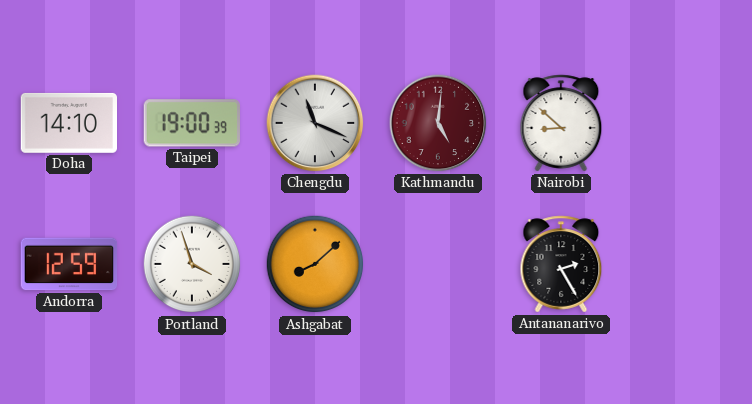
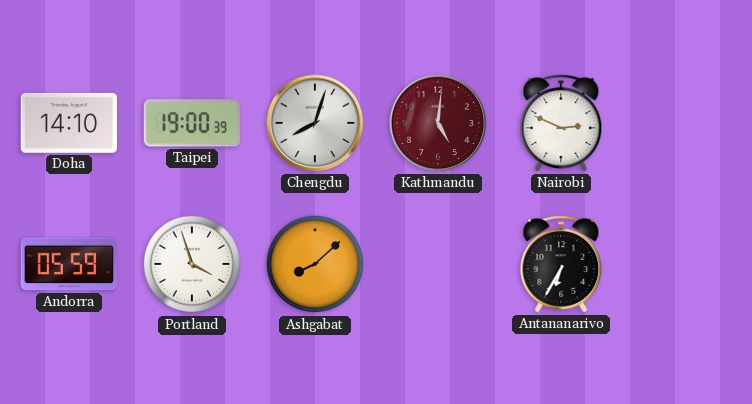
Chengdu: 11:19 -> 8:03
Nairobi: 8:52 -> 2:49
Andorra: 12:59 -> 05:59
Antananarivo: 2:25 -> 6:35
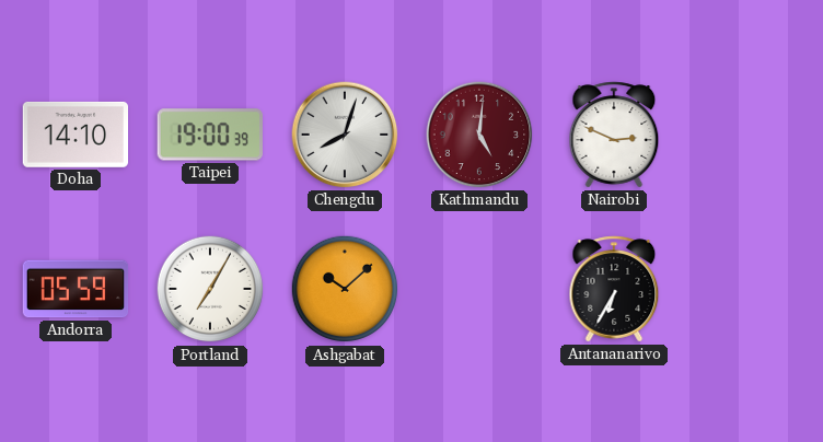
Portland: 3:57 -> 7:05
Ashgabat: 8:08 -> 10:08
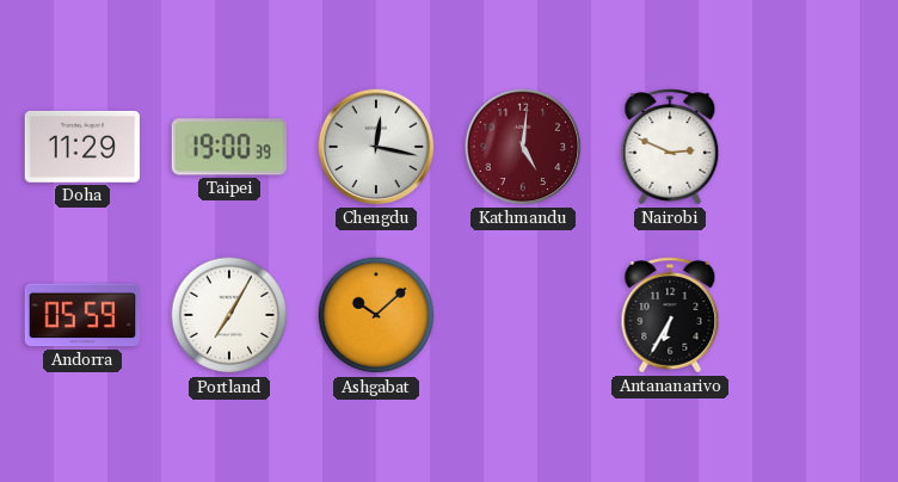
Doha: 14:10 -> 11:29
Chengdu: 8:03 -> 12:17
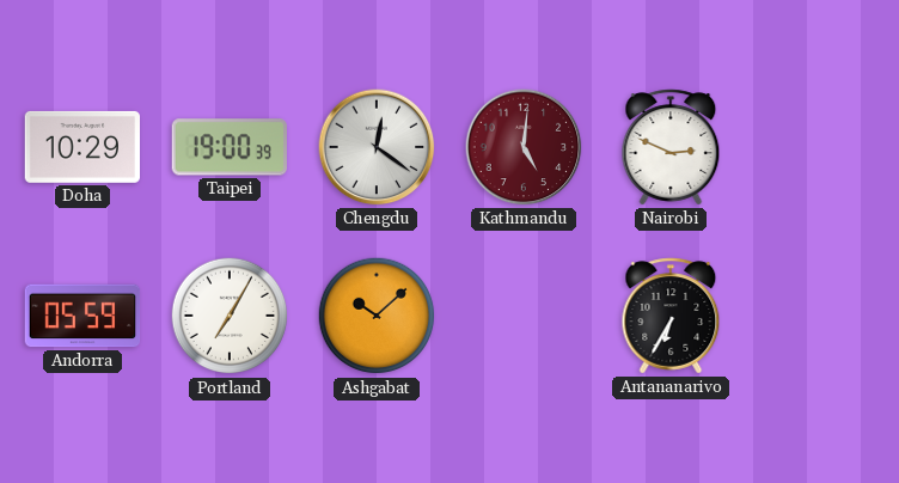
Doha: 11:29 -> 10:29
Chengdu: 12:17 -> 12:21
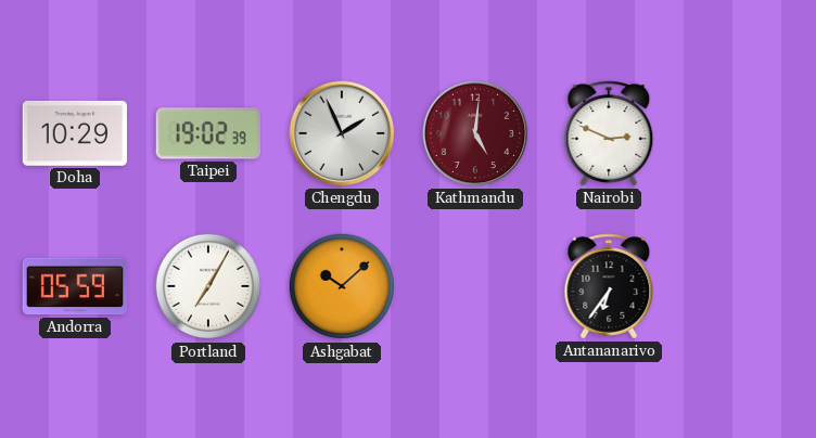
Taipei: 19:00 -> 19:02
Chengdu: 12:21 -> 1:56
Antananarivo: 6:35 -> 6:36
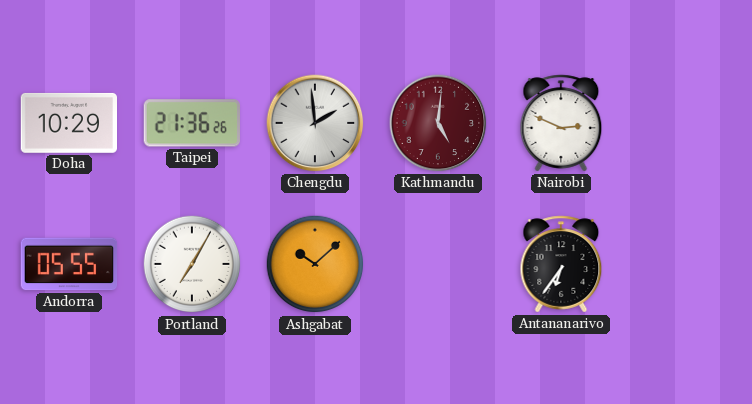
Taipei: 19:02 -> 21:36
Chengdu: 1:56 -> 1:59
Andorra: 05:59 -> 05:55
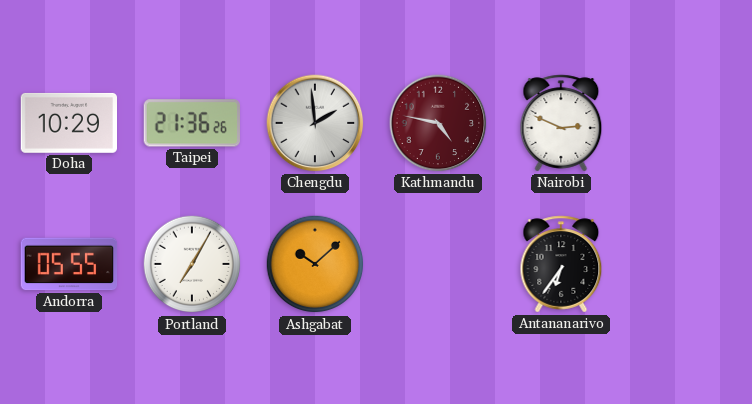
Kathmandu: 5:01 -> 4:47
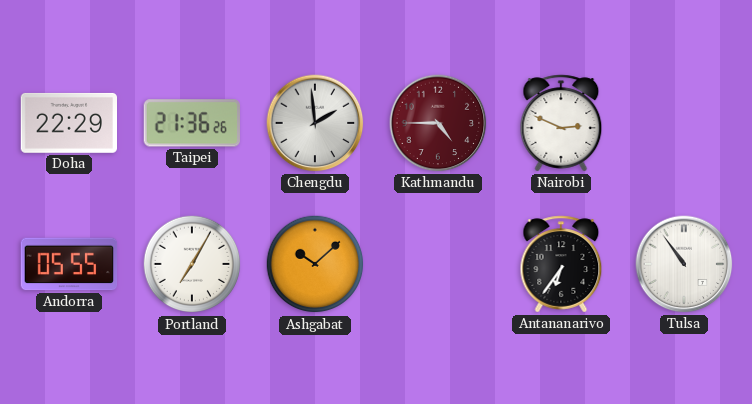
Doha: 10:29 -> 22:29
Kathmandu: 4:47 -> 4:45
Tulsa: none -> 10:54
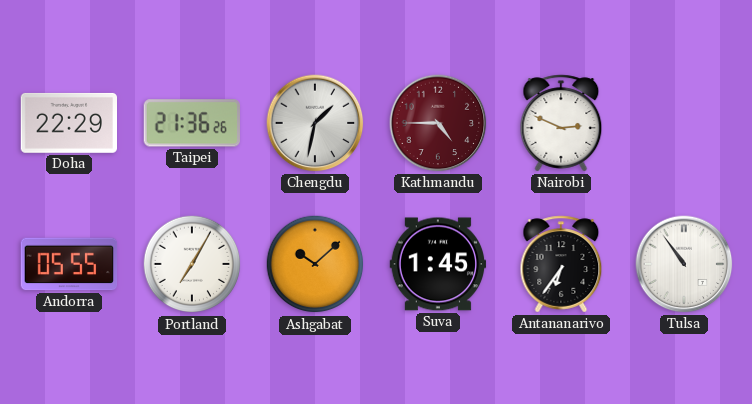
Chengdu: 1:59 -> 1:32
Suva: none -> 1:45
